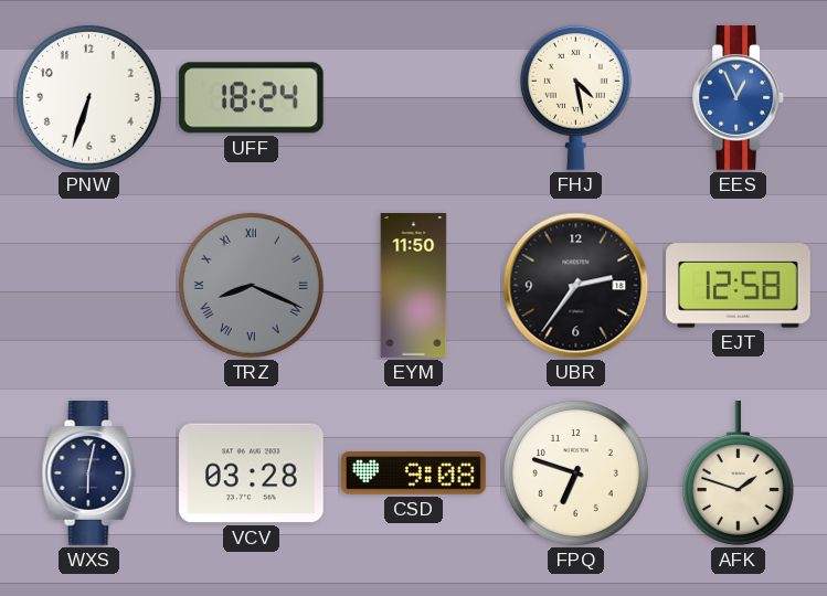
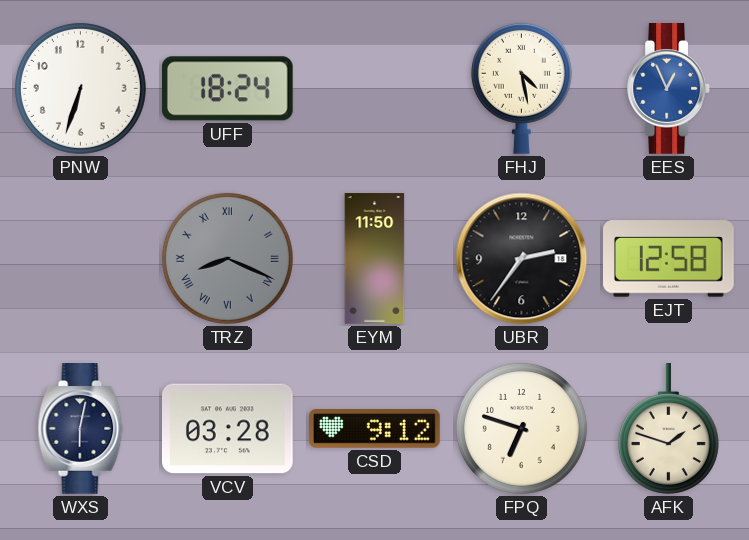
CSD: 9:08 -> 9:12
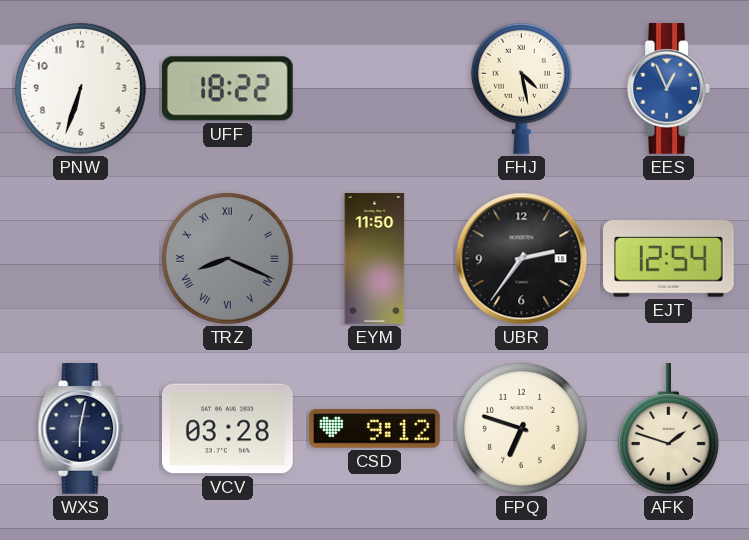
UFF: 18:24 -> 18:22
EJT: 12:58 -> 12:54
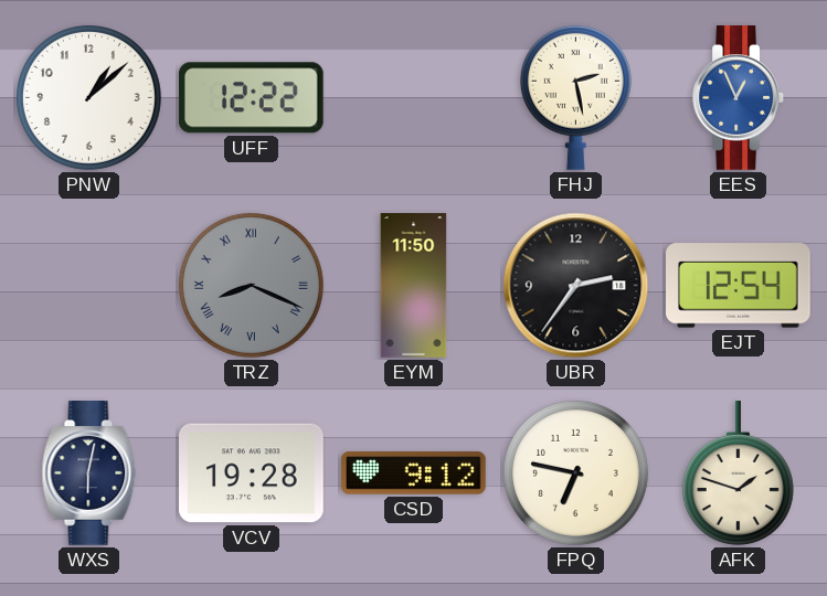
PNW: 6:33 -> 1:08
UFF: 18:22 -> 12:22
FHJ: 4:28 -> 2:28
VCV: 03:28 -> 19:28
FPQ: 6:48 -> 6:47
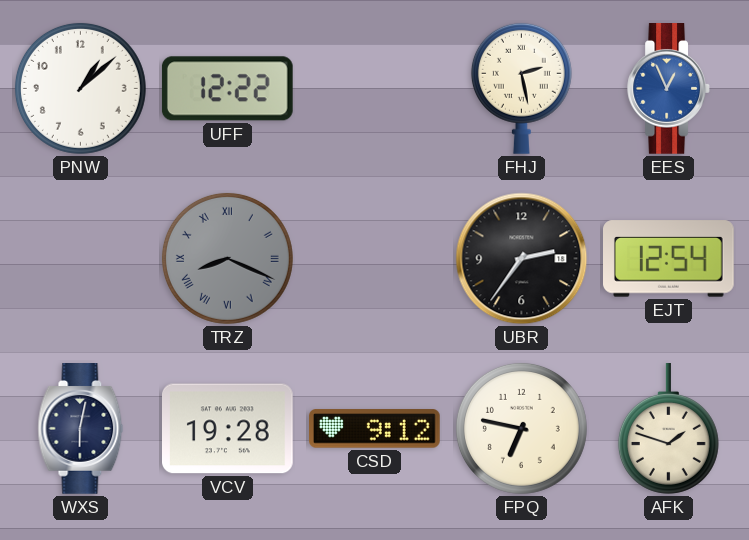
EYM: 11:50 -> none
